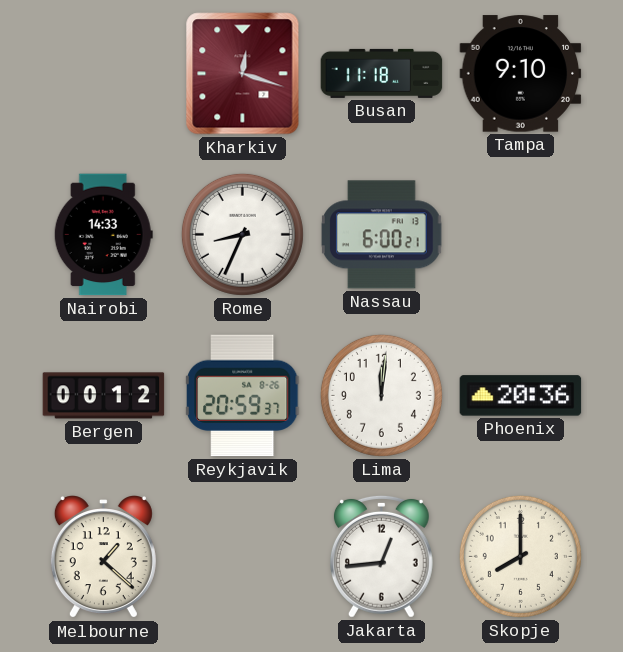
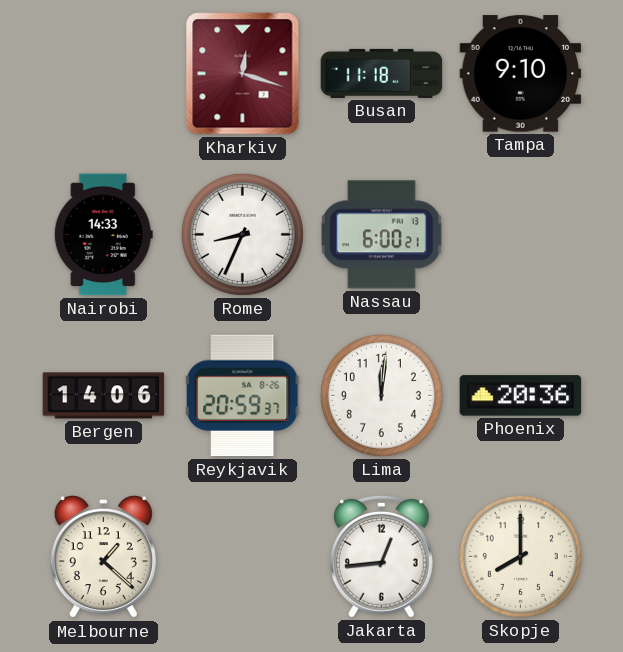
Bergen: 00:12 -> 14:06
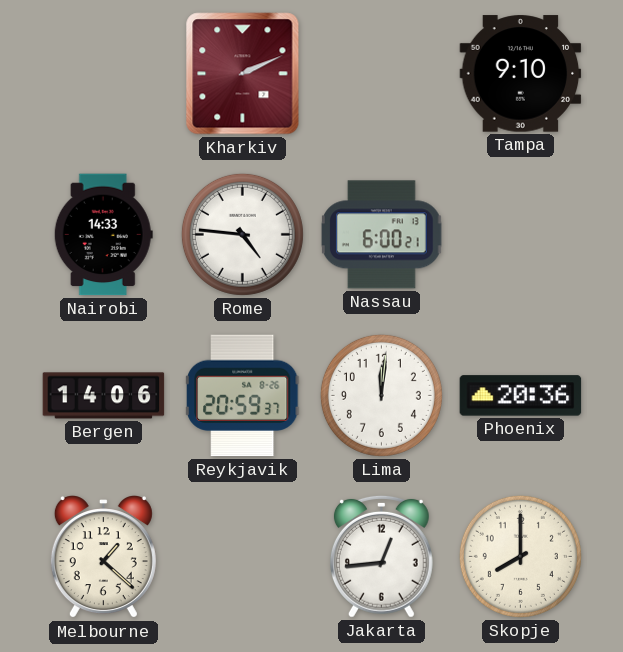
Kharkiv: 12:18 -> 2:11
Busan: 11:18 -> none
Rome: 8:34 -> 4:46
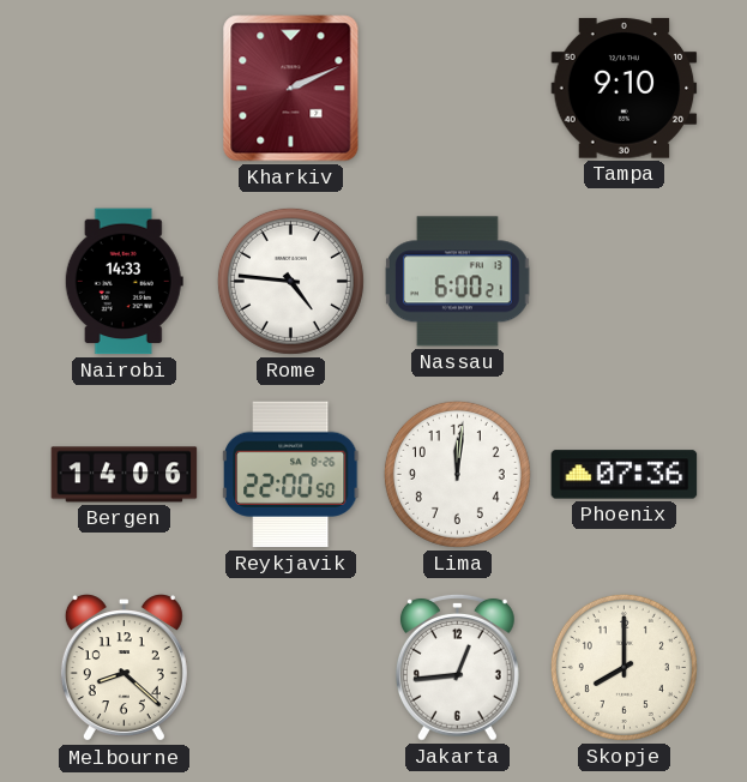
Reykjavik: 20:59 -> 22:00
Phoenix: 20:36 -> 07:36
Melbourne: 1:22 -> 8:22
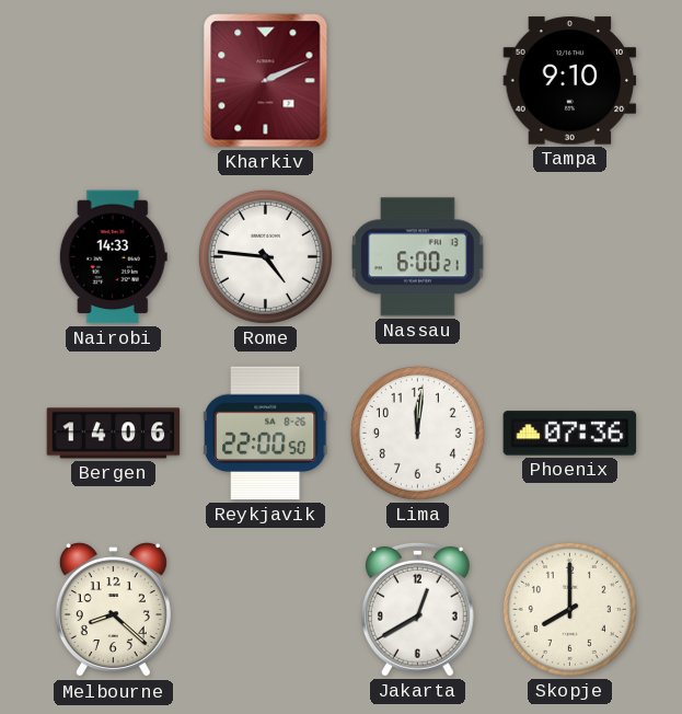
Jakarta: 12:44 -> 12:40
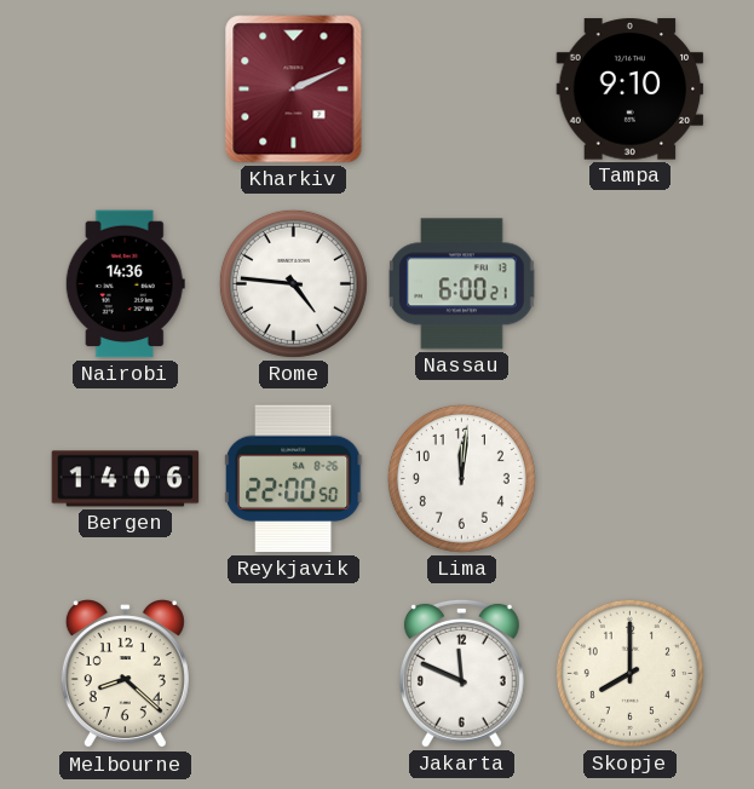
Nairobi: 14:33 -> 14:36
Phoenix: 07:36 -> none
Jakarta: 12:40 -> 11:49
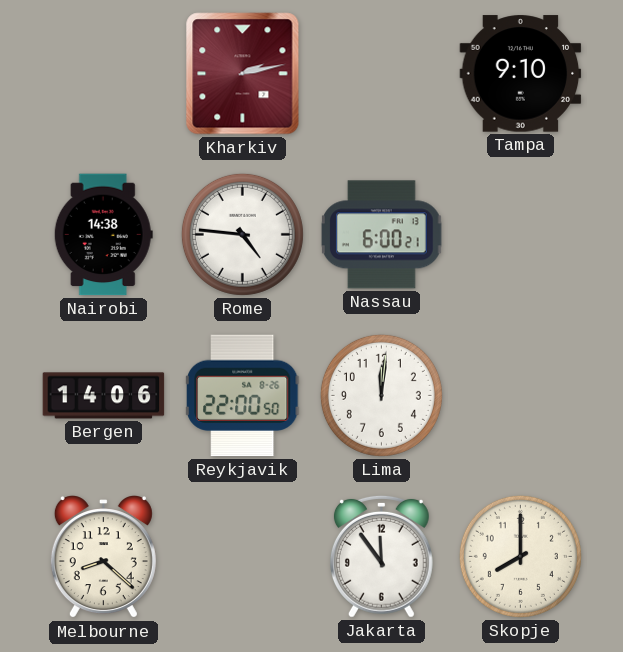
Kharkiv: 2:11 -> 2:13
Nairobi: 14:36 -> 14:38
Jakarta: 11:49 -> 11:54
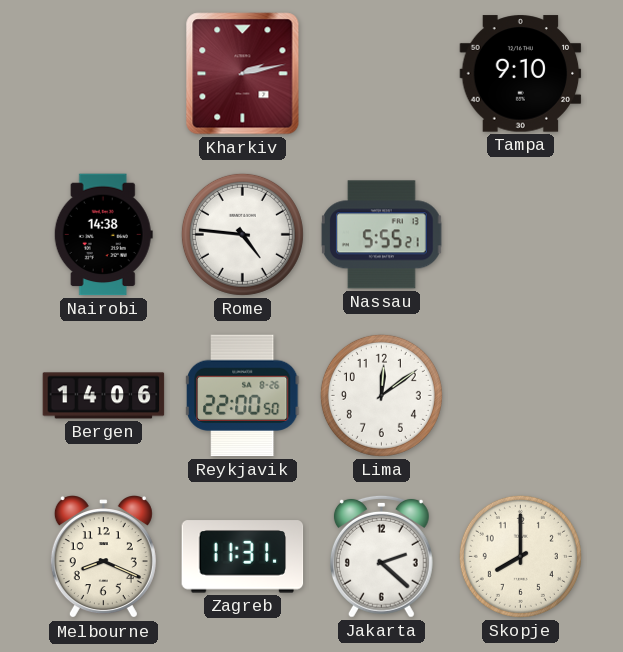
Nassau: 6:00 -> 5:55
Lima: 12:01 -> 12:09
Melbourne: 8:22 -> 8:19
Zagreb: none -> 11:31
Jakarta: 11:54 -> 2:22
